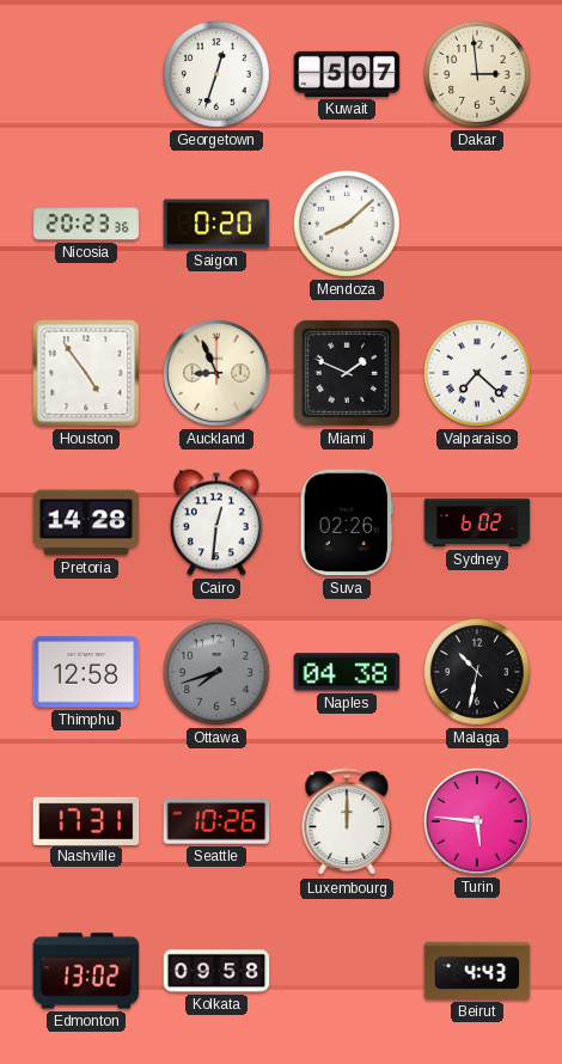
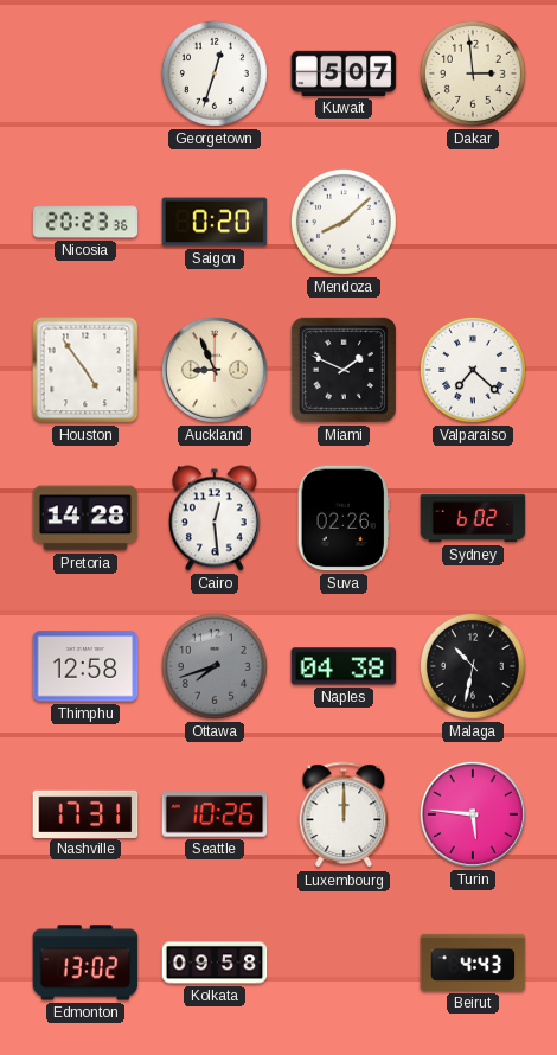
Cairo: 12:31 -> 12:29
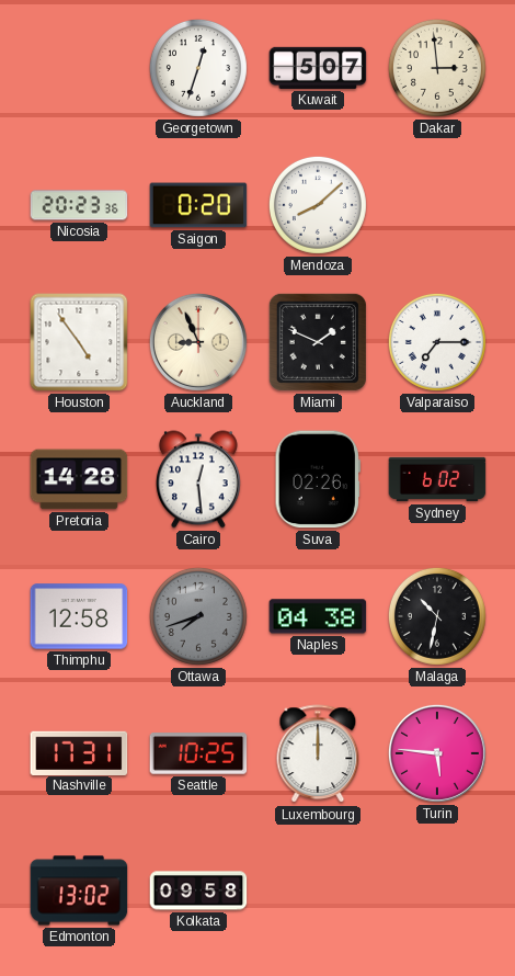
Valparaiso: 7:22 -> 7:15
Seattle: 10:26 -> 10:25
Beirut: 4:43 -> none
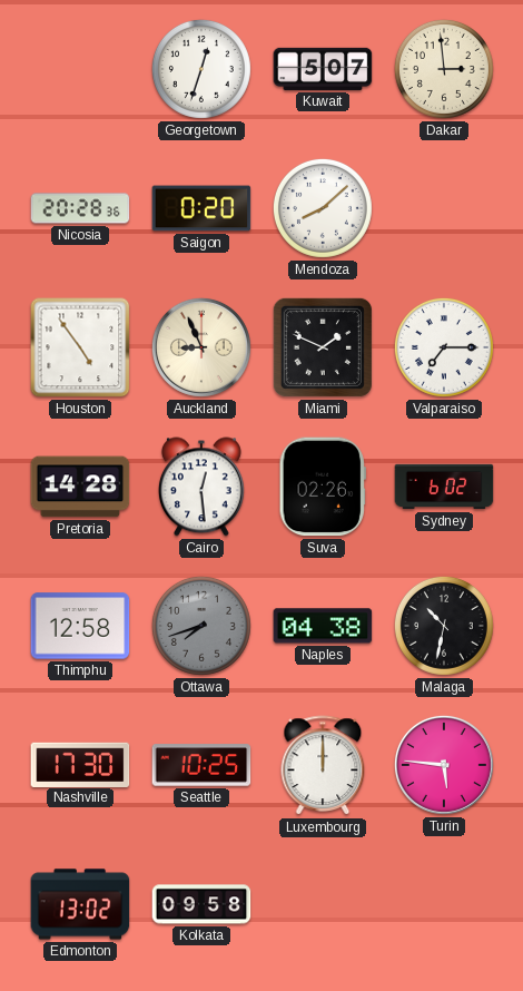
Nicosia: 20:23 -> 20:28
Nashville: 17:31 -> 17:30
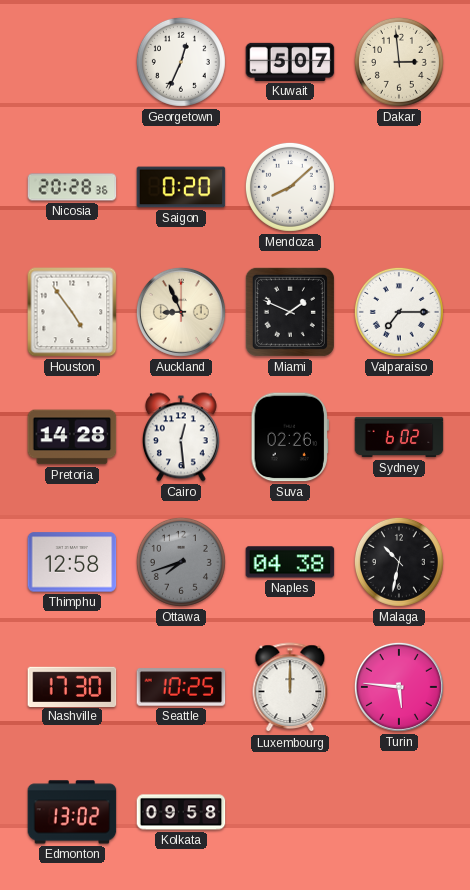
Georgetown: 12:33 -> 12:34
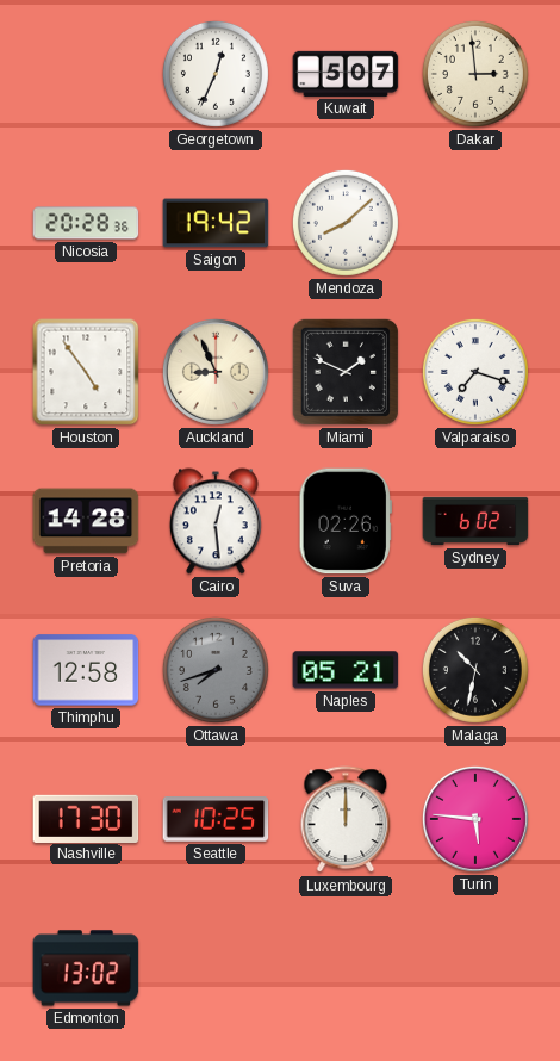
Saigon: 0:20 -> 19:42
Valparaiso: 7:15 -> 7:18
Naples: 04:38 -> 05:21
Kolkata: 09:58 -> none
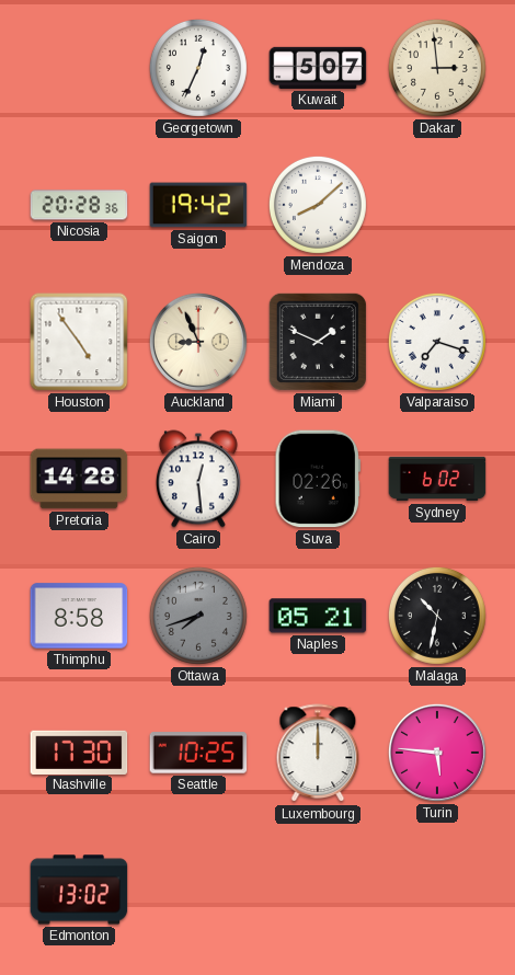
Thimphu: 12:58 -> 8:58
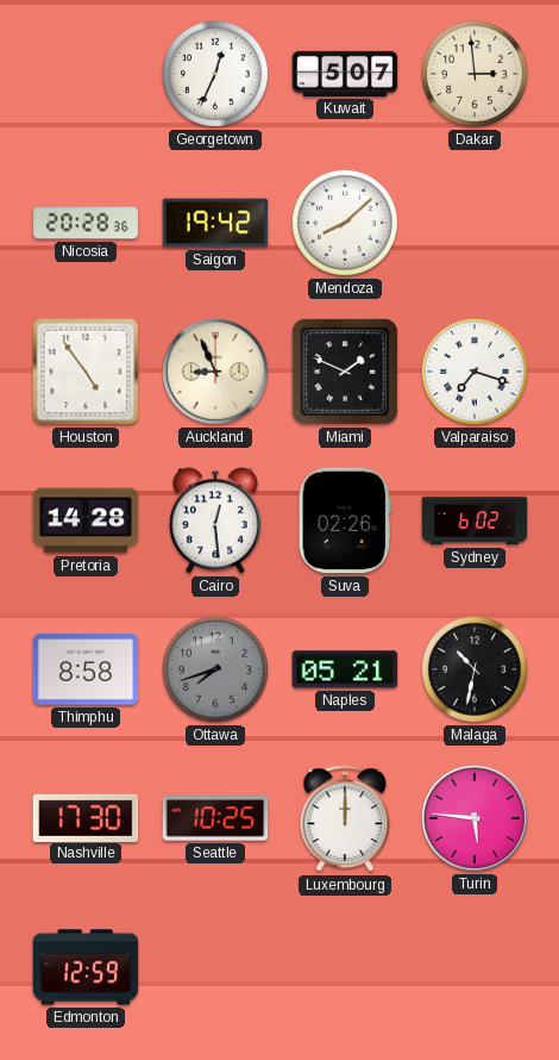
Edmonton: 13:02 -> 12:59
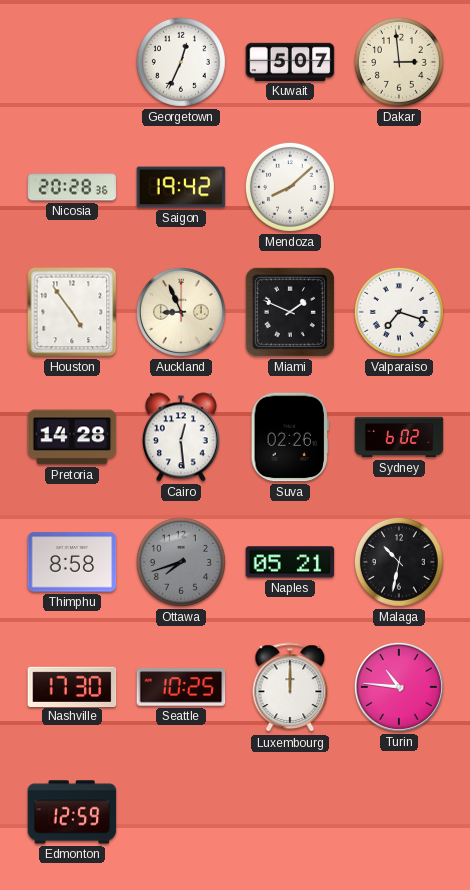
Turin: 5:46 -> 10:46
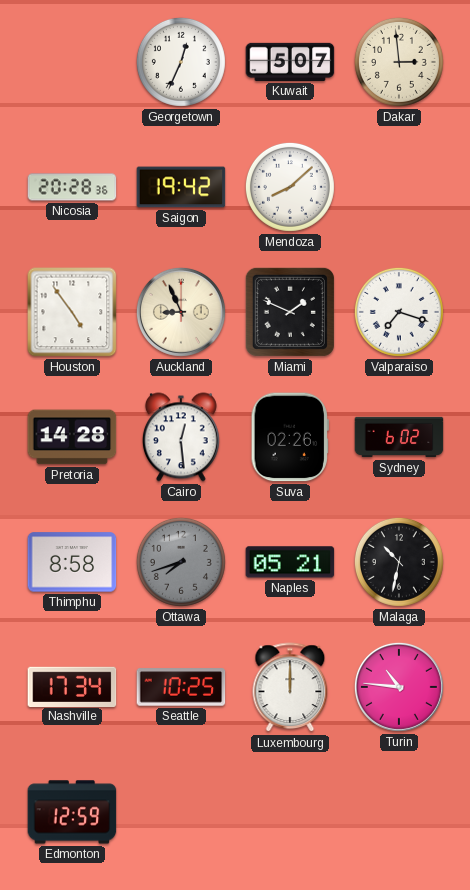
Nashville: 17:30 -> 17:34
